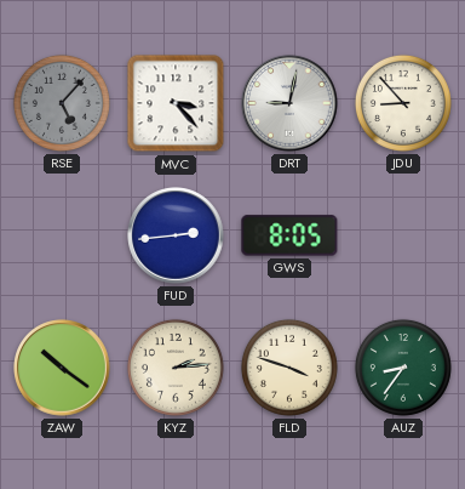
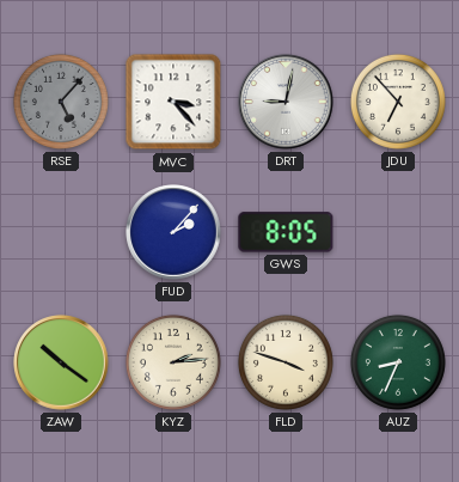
JDU: 8:53 -> 6:53
FUD: 2:44 -> 2:07
AUZ: 8:36 -> 8:34
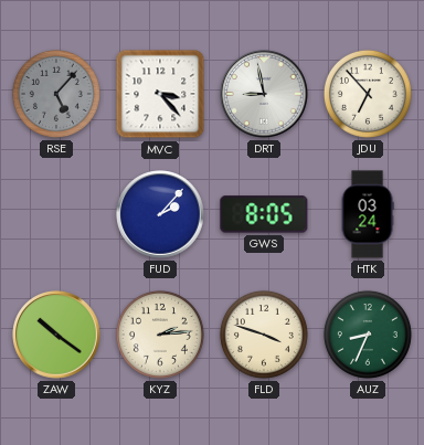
DRT: 9:02 -> 8:58
HTK: none -> 03:24
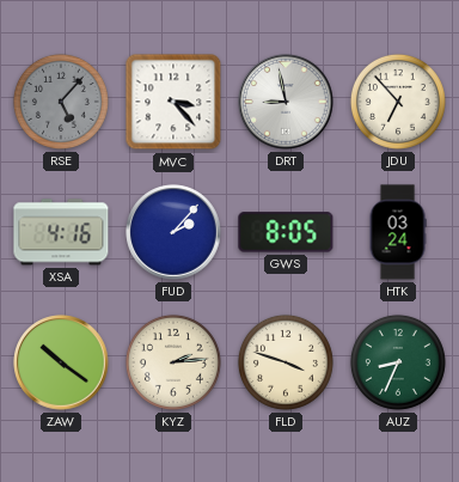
XSA: none -> 4:16
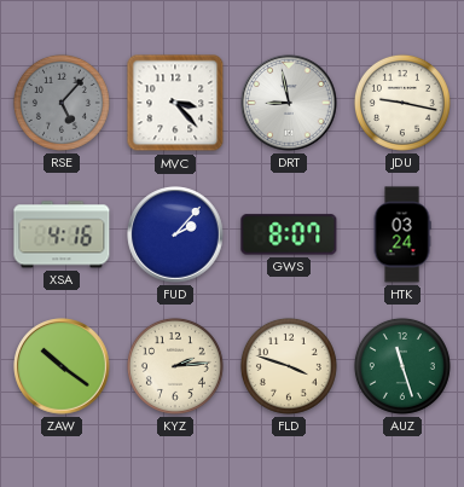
JDU: 6:53 -> 9:17
GWS: 8:05 -> 8:07
AUZ: 8:34 -> 11:27
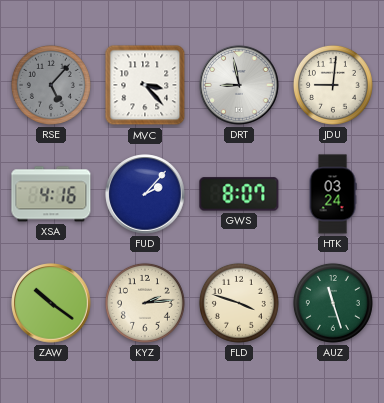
JDU: 9:17 -> 9:01
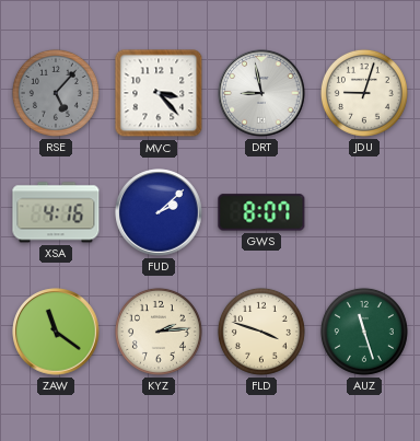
JDU: 9:01 -> 9:03
FUD: 2:07 -> 2:08
HTK: 03:24 -> none
ZAW: 10:21 -> 11:21
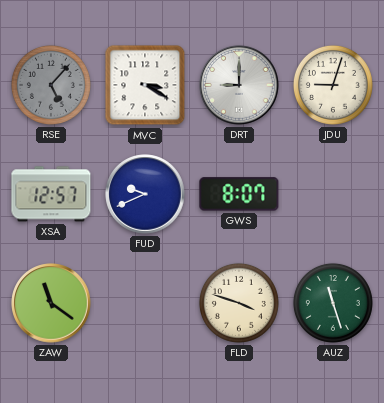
MVC: 3:23 -> 3:20
DRT: 8:58 -> 9:00
XSA: 4:16 -> 12:57
FUD: 2:08 -> 9:41
KYZ: 2:14 -> none
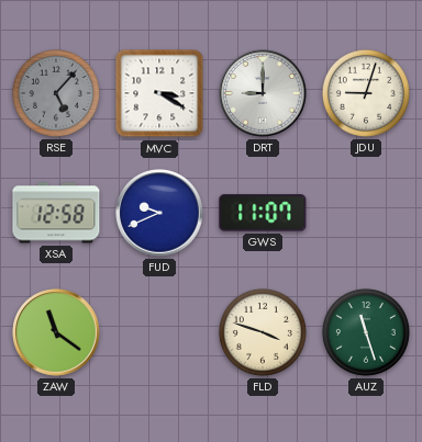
XSA: 12:57 -> 12:58
GWS: 8:07 -> 11:07
